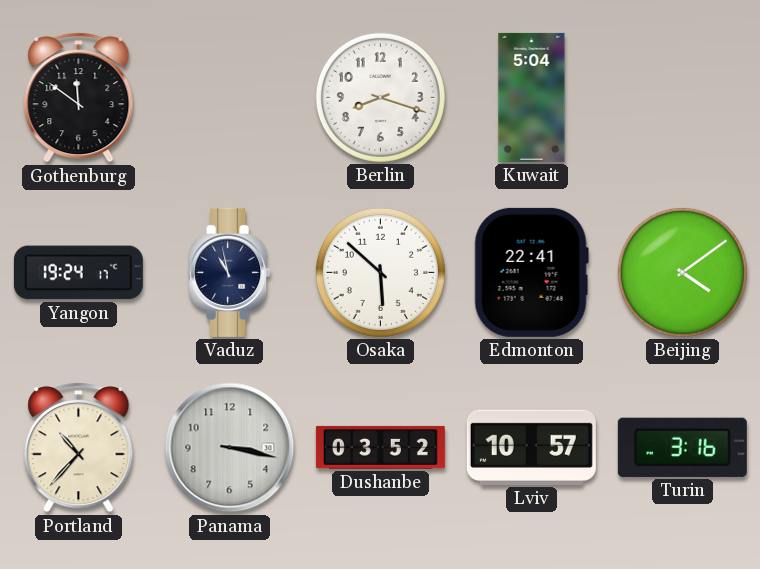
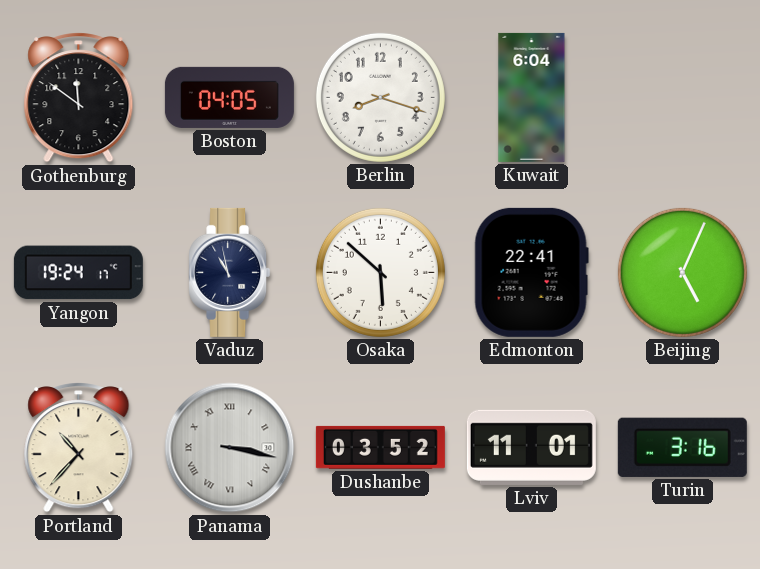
Boston: none -> 04:05
Kuwait: 5:04 -> 6:04
Beijing: 4:09 -> 5:04
Panama numerals: Arabic -> Roman
Lviv: 10:57 -> 11:01
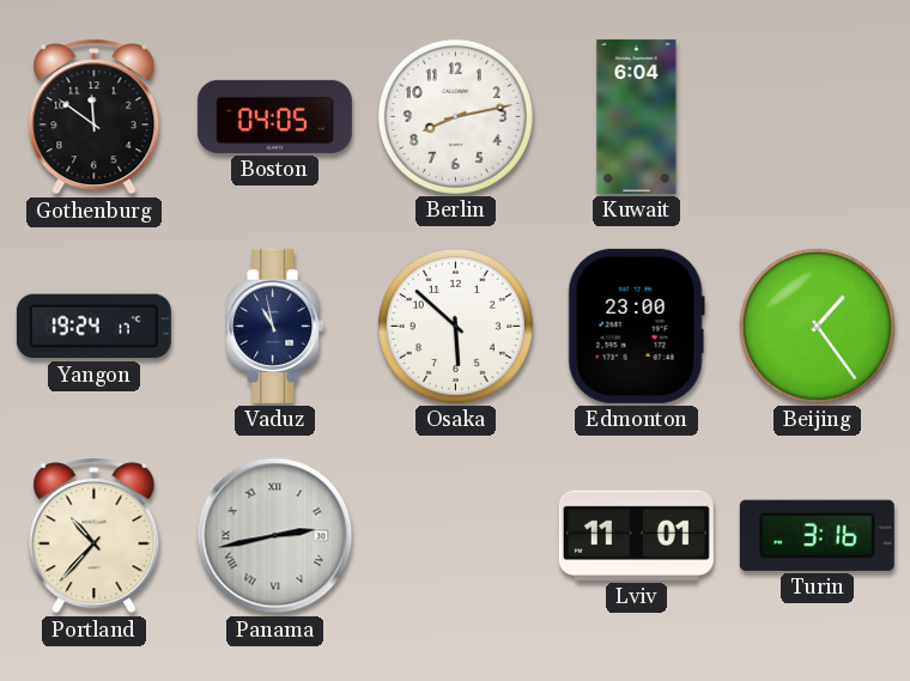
Berlin: 8:18 -> 8:13
Edmonton: 22:41 -> 23:00
Beijing: 5:04 -> 1:24
Panama: 3:17 -> 2:43
Dushanbe: 03:52 -> none
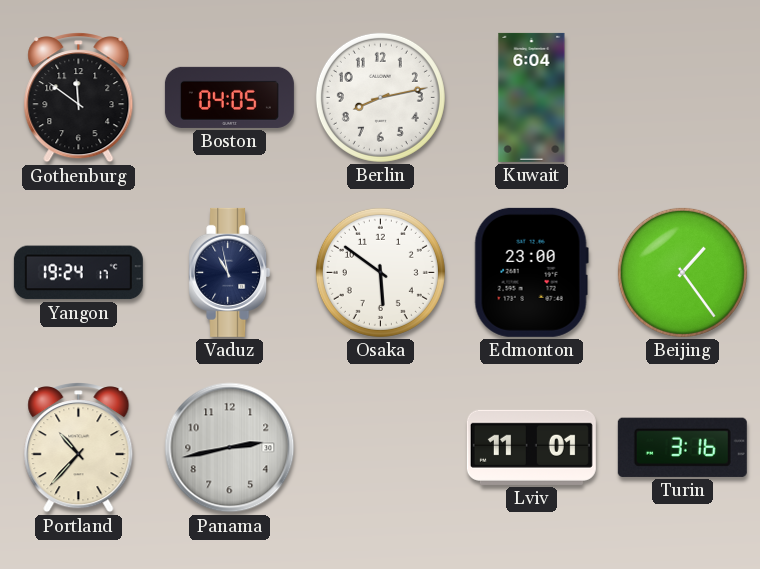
Osaka: 5:52 -> 5:51
Panama numerals: Roman -> Arabic
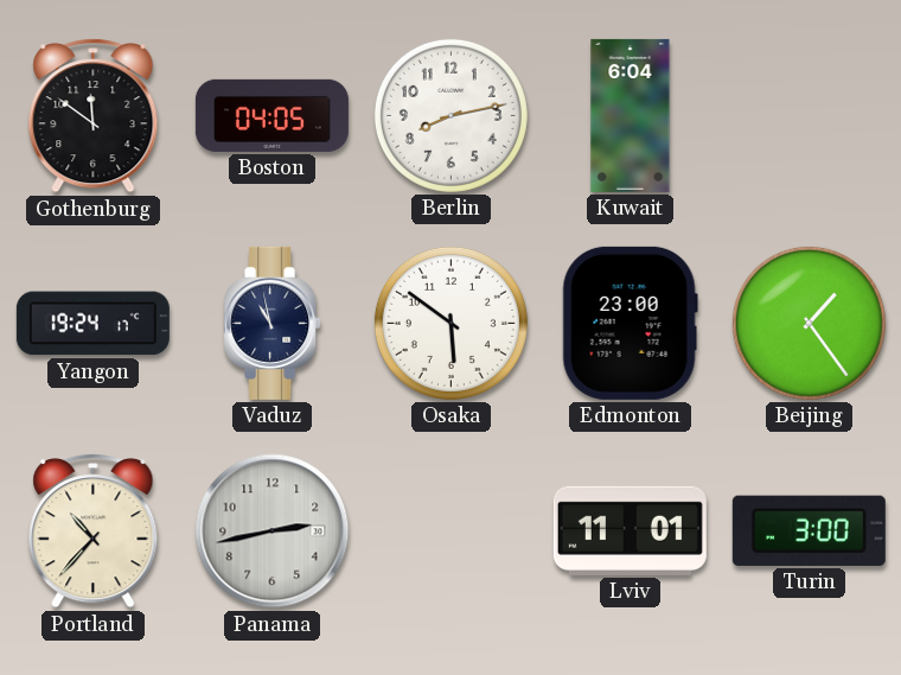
Turin: 3:16 -> 3:00
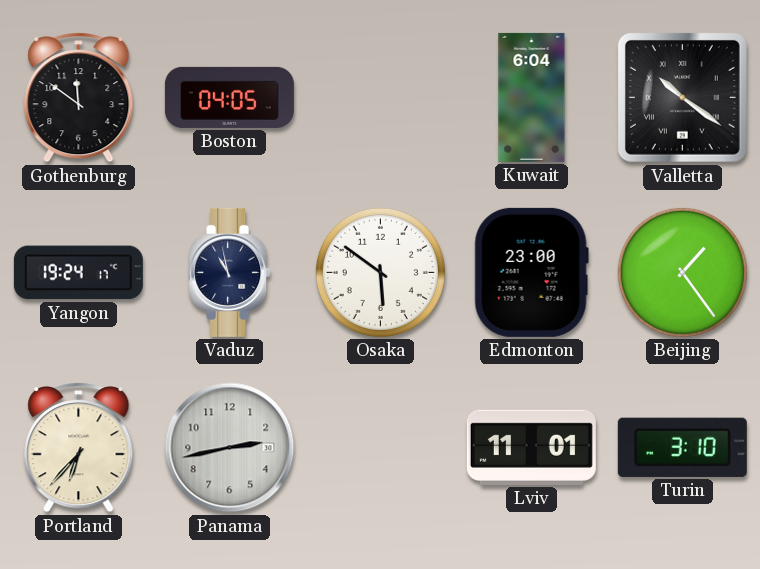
Berlin: 8:13 -> none
Valletta: none -> 10:21
Portland: 10:37 -> 6:37
Turin: 3:00 -> 3:10
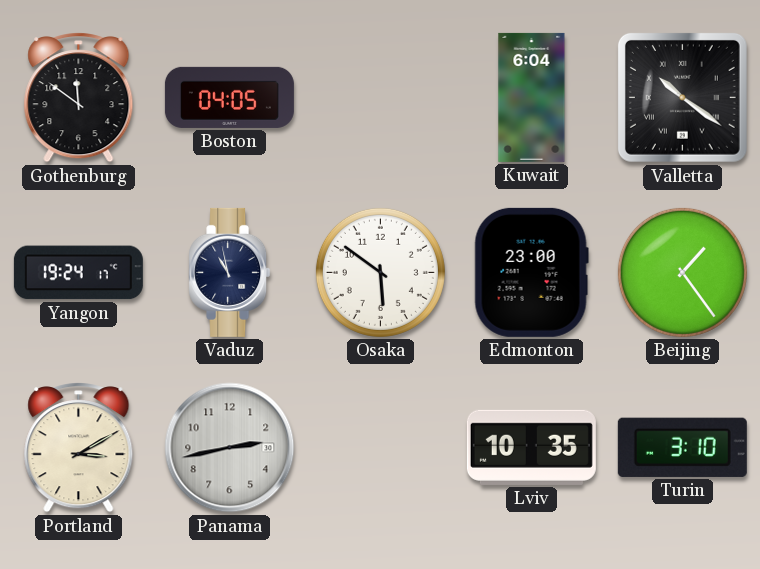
Portland: 6:37 -> 3:10
Lviv: 11:01 -> 10:35
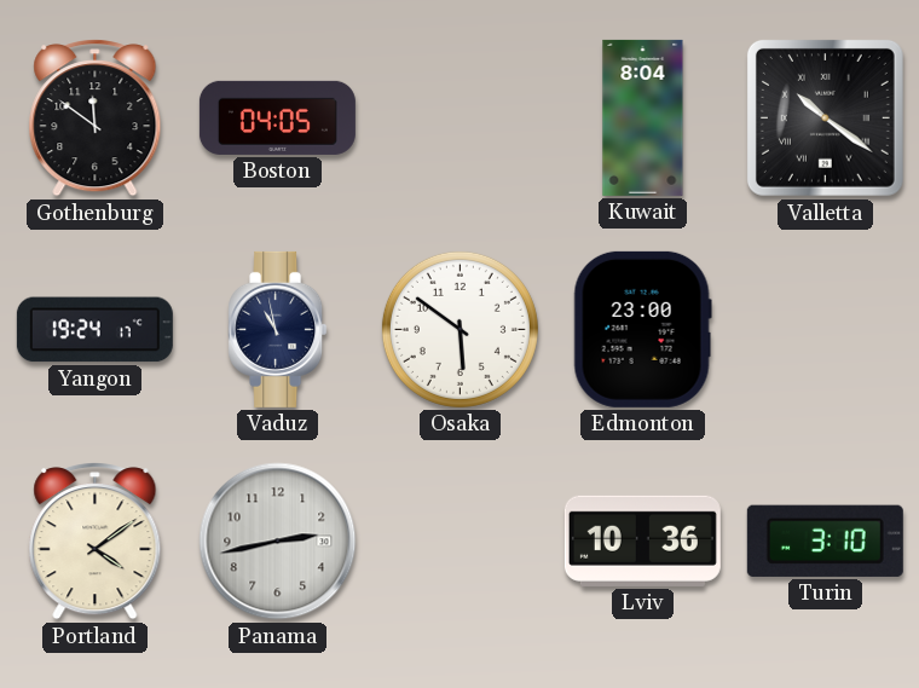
Kuwait: 6:04 -> 8:04
Beijing: 1:24 -> none
Portland: 3:10 -> 4:09
Lviv: 10:35 -> 10:36
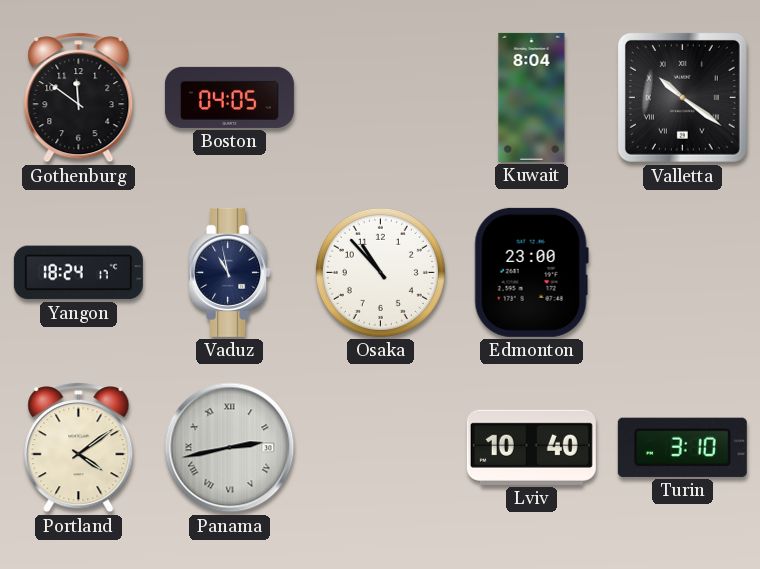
Yangon: 19:24 -> 18:24
Osaka: 5:51 -> 10:53
Panama numerals: Arabic -> Roman
Lviv: 10:36 -> 10:40
